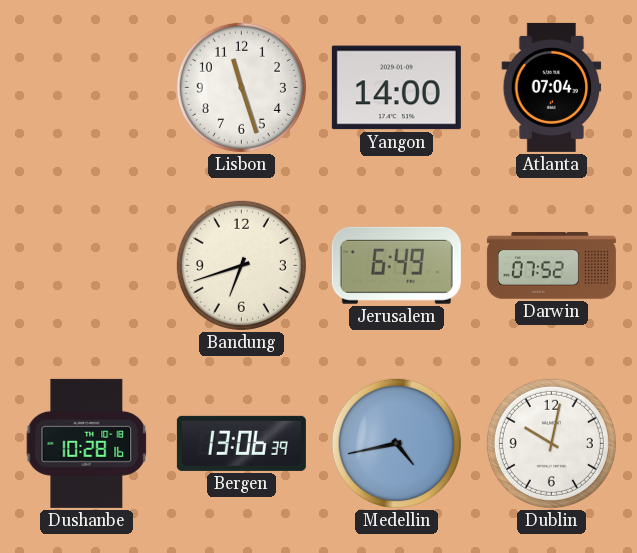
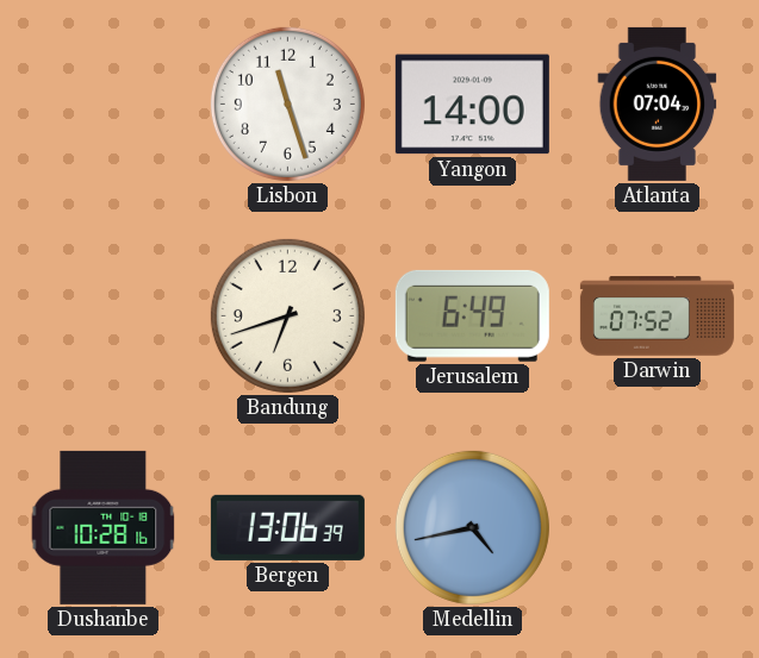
Dublin: 10:02 -> none
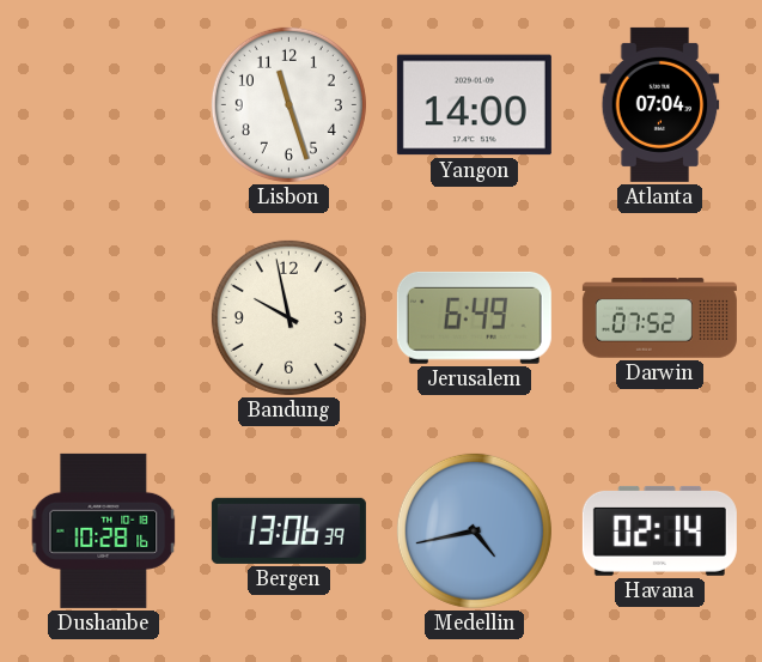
Bandung: 6:42 -> 9:58
Havana: none -> 02:14
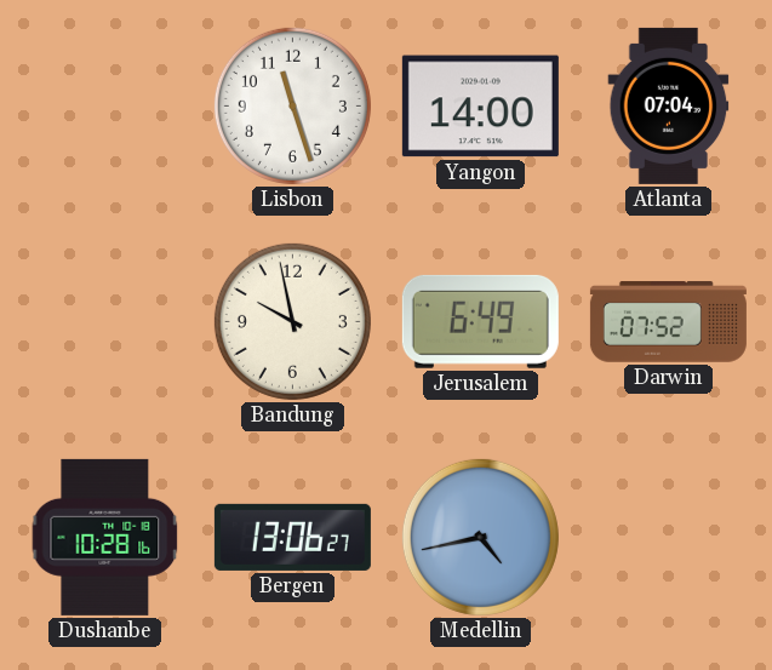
Bergen: 13:06:39 -> 13:06:27
Havana: 02:14 -> none
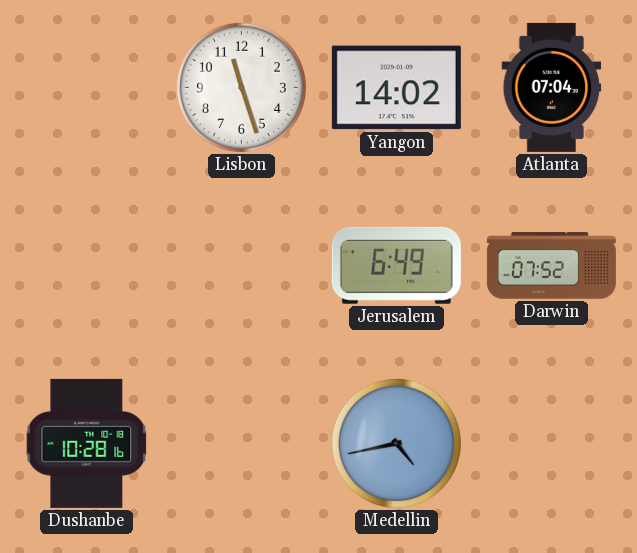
Yangon: 14:00 -> 14:02
Bandung: 9:58 -> none
Bergen: 13:06 -> none
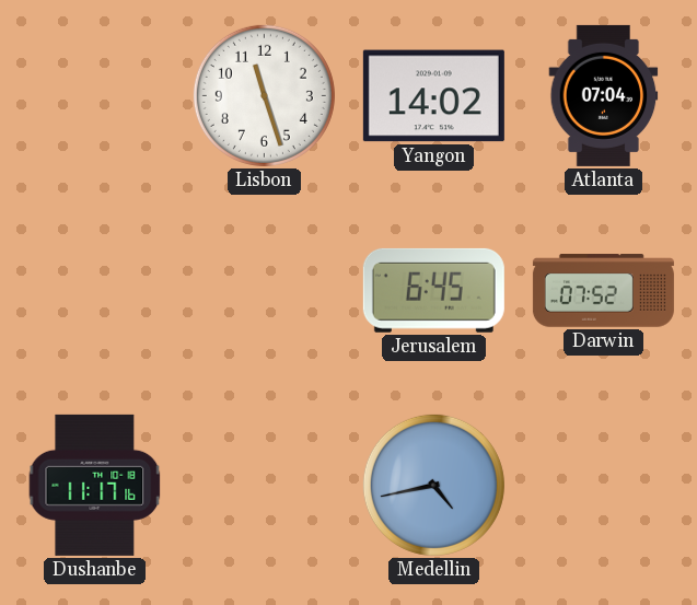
Jerusalem: 6:49 -> 6:45
Dushanbe: 10:28 -> 11:17
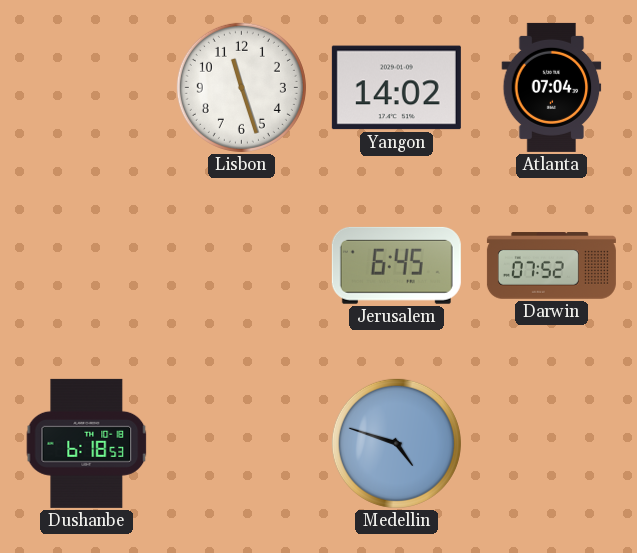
Dushanbe: 11:17 -> 6:18
Medellin: 4:43 -> 4:48
